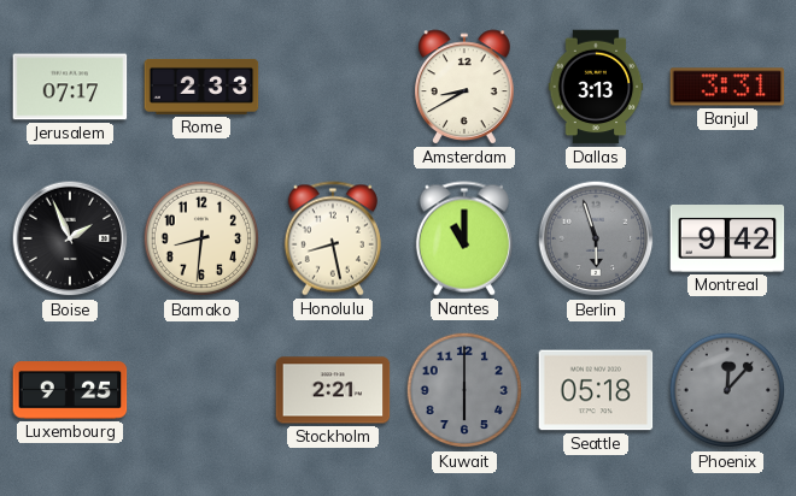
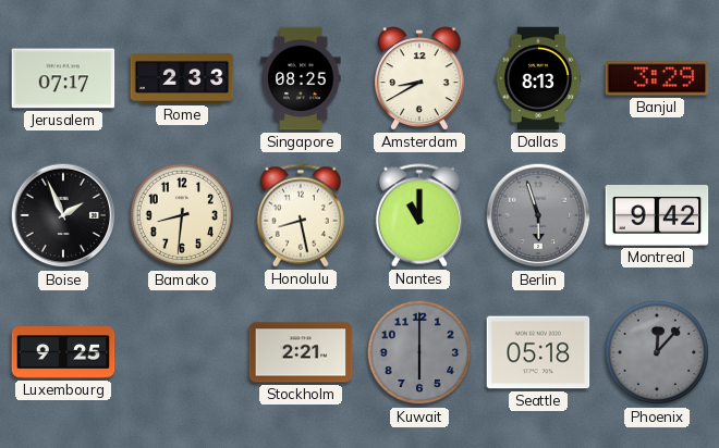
Singapore: none -> 08:25
Dallas: 3:13 -> 8:13
Banjul: 3:31 -> 3:29
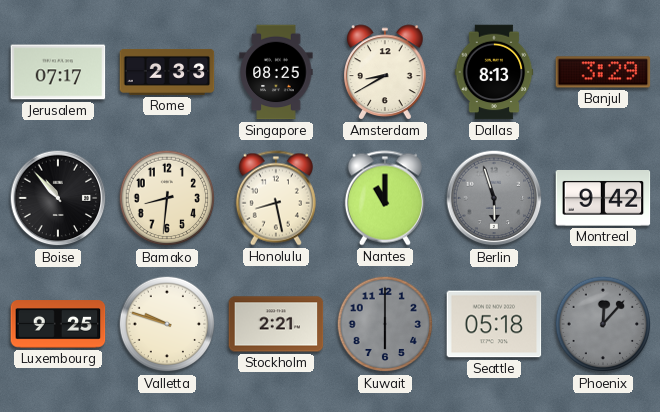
Boise: 1:56 -> 10:53
Valletta: none -> 9:48
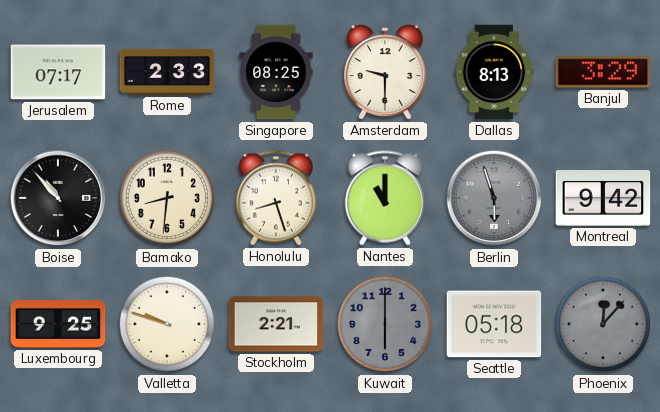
Amsterdam: 8:40 -> 9:30
Honolulu: 8:28 -> 8:27
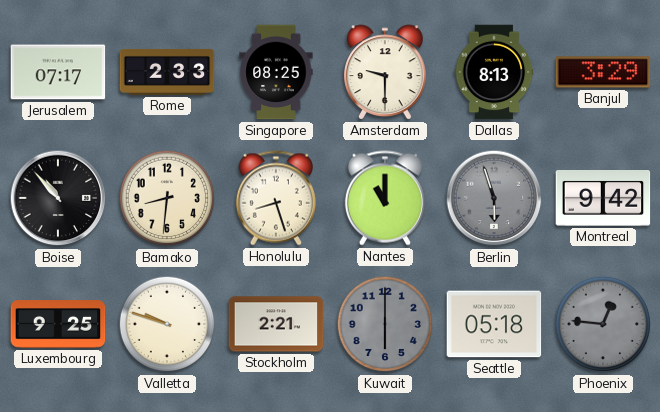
Phoenix: 12:07 -> 12:46
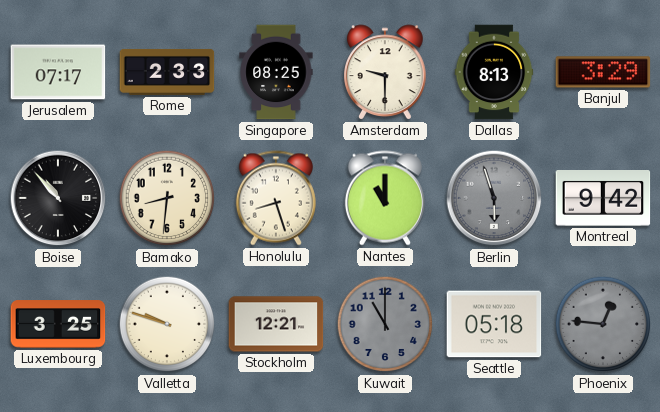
Luxembourg: 9:25 -> 3:25
Stockholm: 2:21 -> 12:21
Kuwait: 6:00 -> 11:00
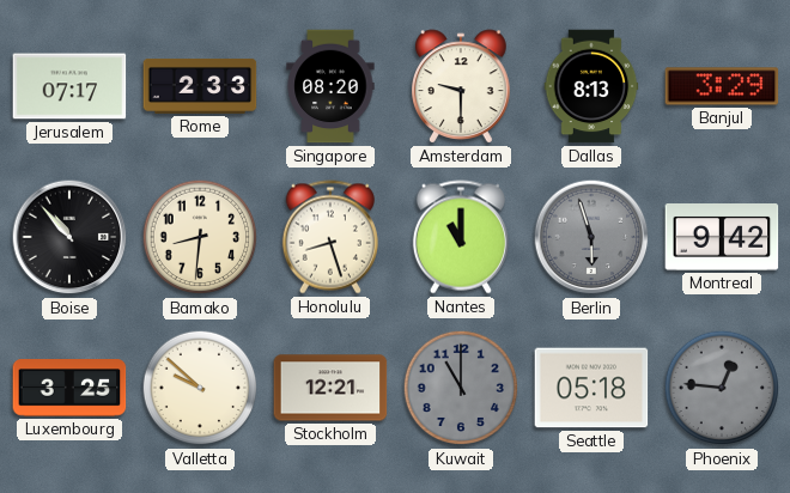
Singapore: 08:25 -> 08:20
Valletta: 9:48 -> 9:52
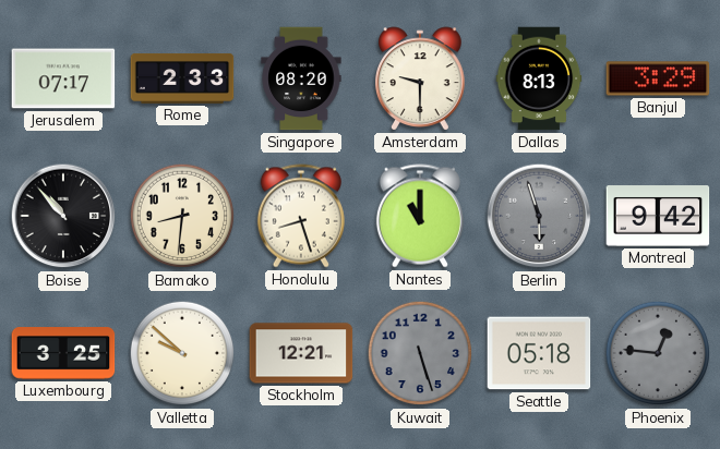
Kuwait: 11:00 -> 5:27
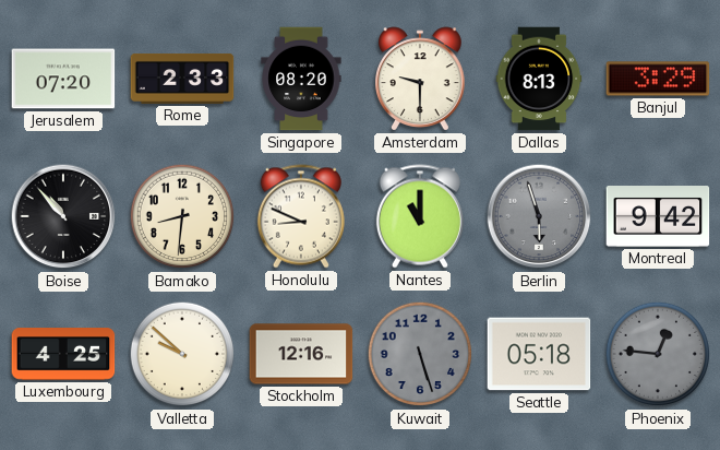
Jerusalem: 07:17 -> 07:20
Honolulu: 8:27 -> 8:49
Luxembourg: 3:25 -> 4:25
Stockholm: 12:21 -> 12:16
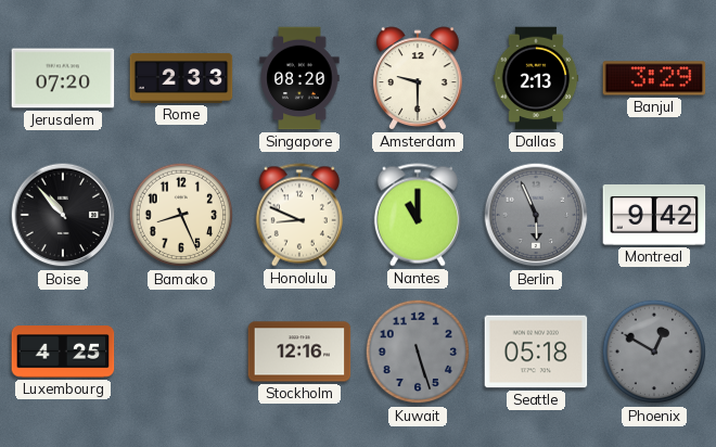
Dallas: 8:13 -> 2:13
Bamako: 8:31 -> 8:26
Berlin: 5:57 -> 5:56
Valletta: 9:52 -> none
Phoenix: 12:46 -> 12:50
